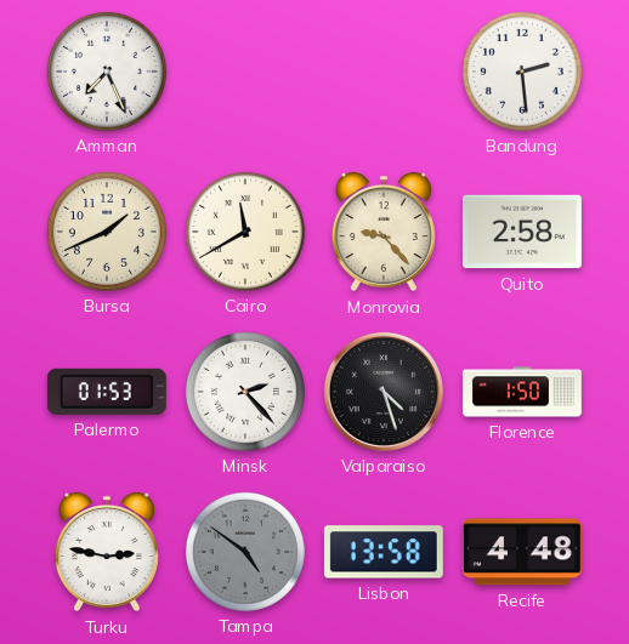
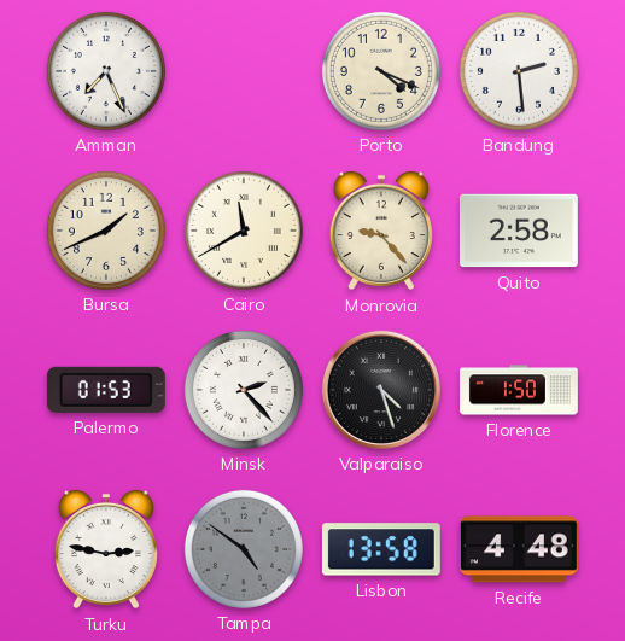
Porto: none -> 4:19
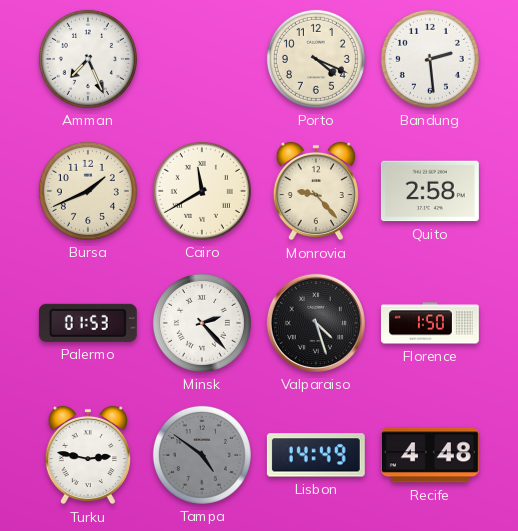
Lisbon: 13:58 -> 14:49
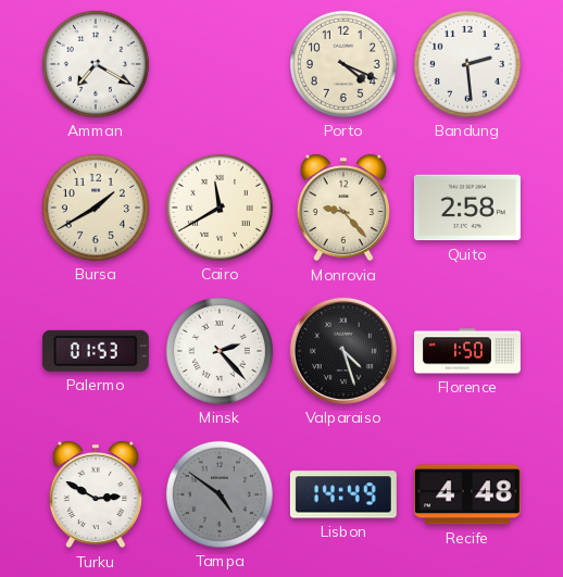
Amman: 7:26 -> 7:20
Bursa: 1:41 -> 1:40
Turku: 2:47 -> 2:50
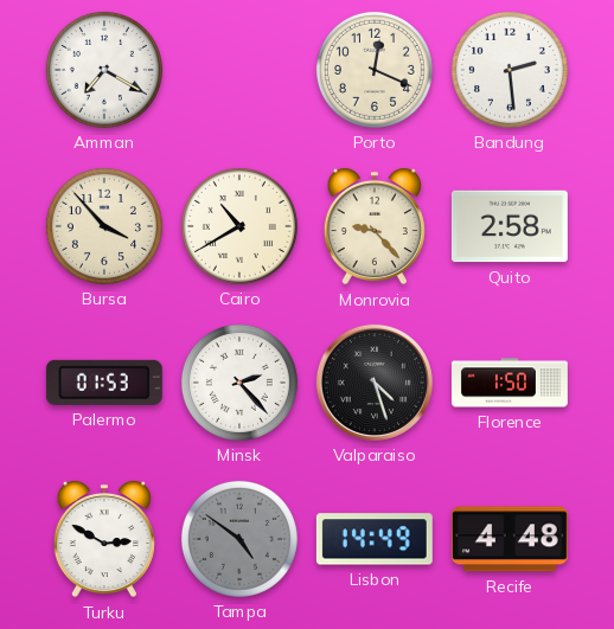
Porto: 4:19 -> 12:19
Bursa: 1:40 -> 3:53
Cairo: 11:40 -> 10:40
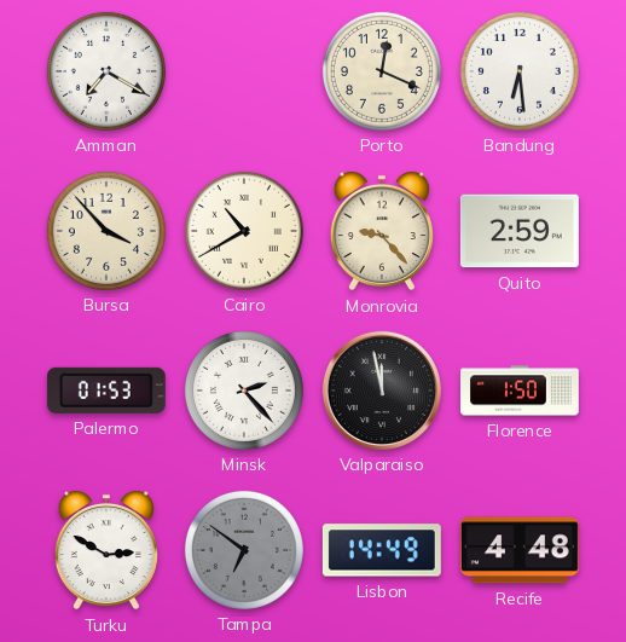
Bandung: 2:29 -> 6:29
Quito: 2:58 -> 2:59
Valparaiso: 4:27 -> 11:58
Tampa: 4:51 -> 6:51
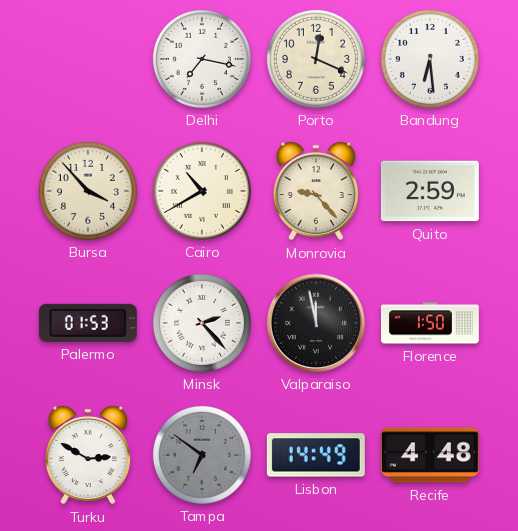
Amman: 7:20 -> none
Delhi: none -> 7:17
